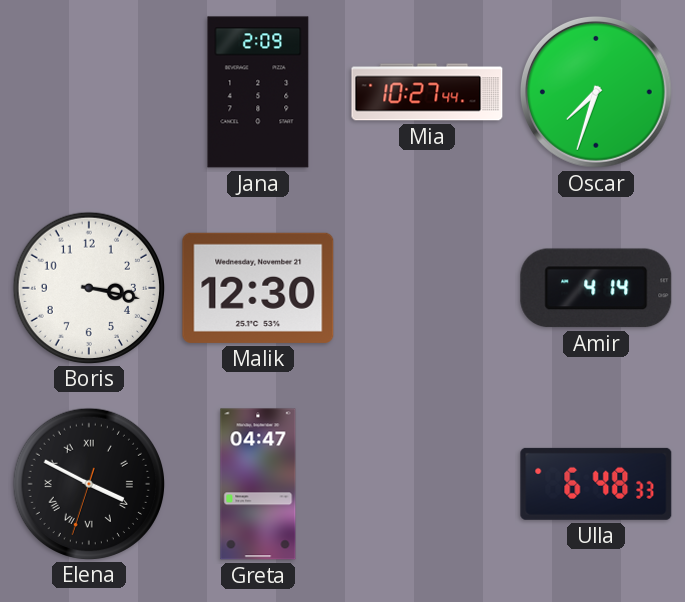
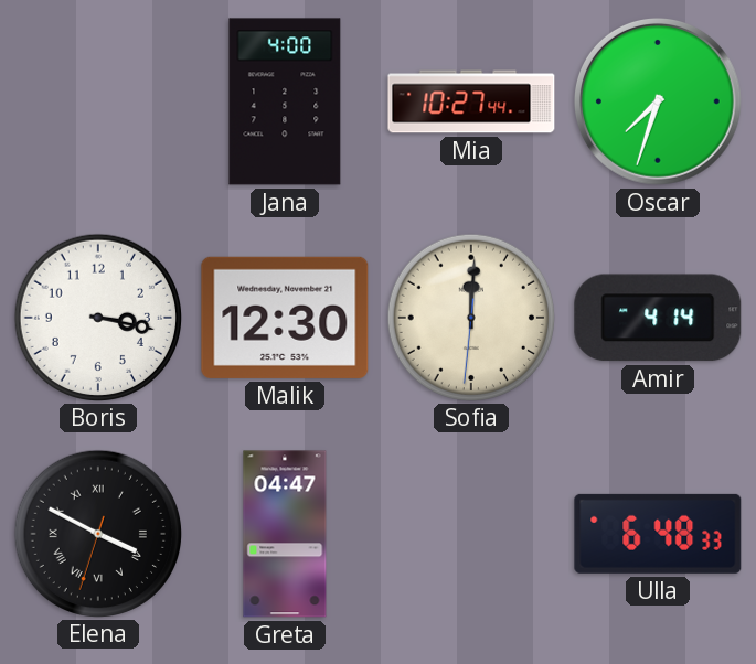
Jana: 2:09 -> 4:00
Sofia: none -> 12:00
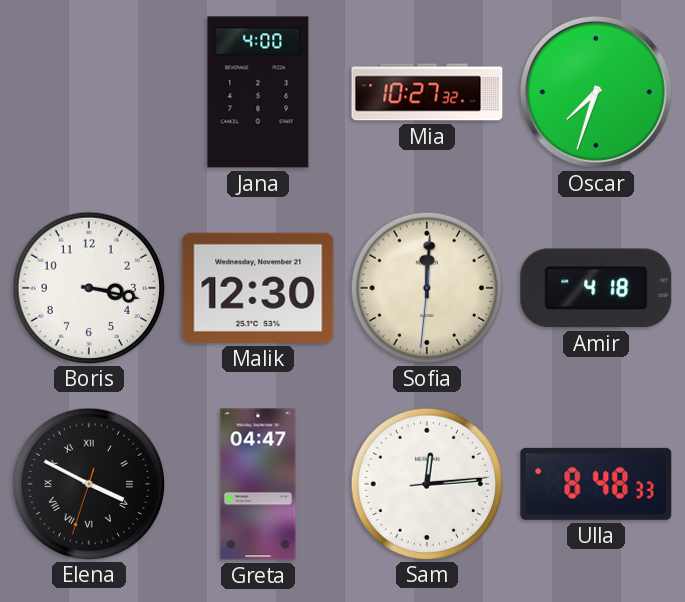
Mia: 10:27:44 -> 10:27:32
Amir: 4:14 -> 4:18
Sam: none -> 12:14
Ulla: 6:48 -> 8:48
